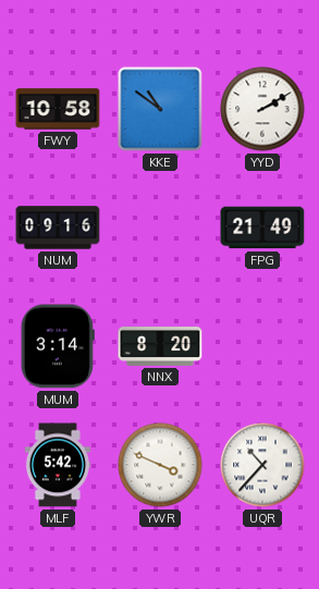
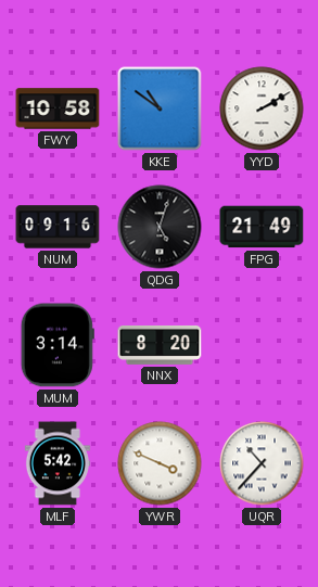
QDG: none -> 5:03
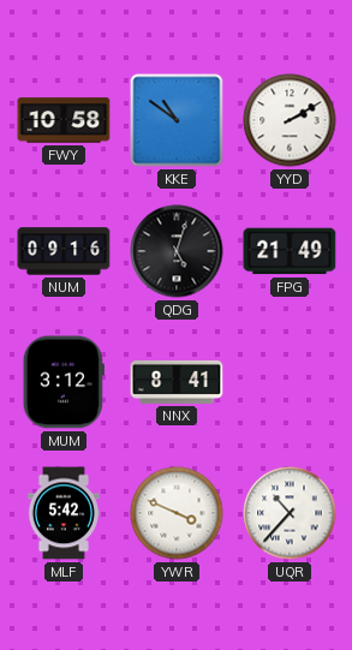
MUM: 3:14 -> 3:12
NNX: 8:20 -> 8:41
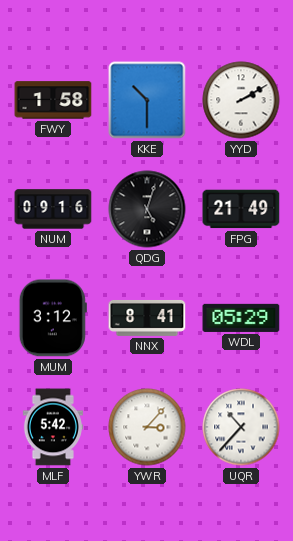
FWY: 10:58 -> 1:58
KKE: 10:51 -> 10:30
WDL: none -> 05:29
YWR: 3:49 -> 3:07
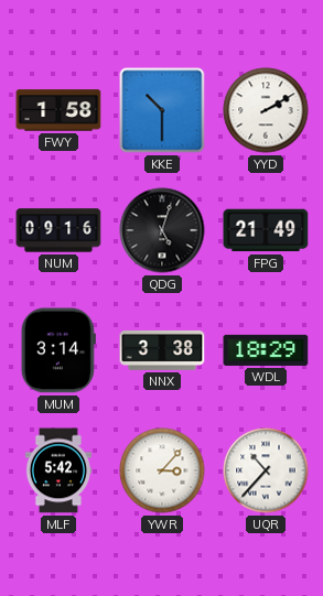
MUM: 3:12 -> 3:14
NNX: 8:41 -> 3:38
WDL: 05:29 -> 18:29
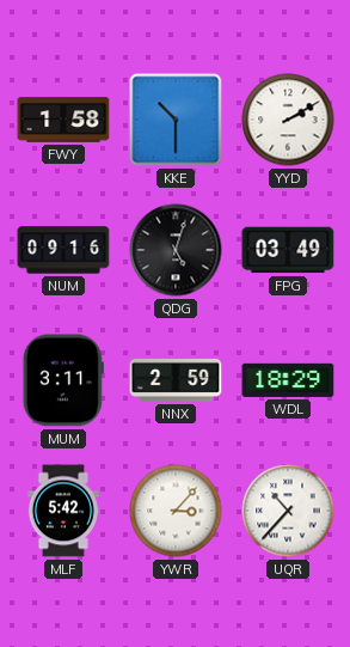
FPG: 21:49 -> 03:49
MUM: 3:14 -> 3:11
NNX: 3:38 -> 2:59
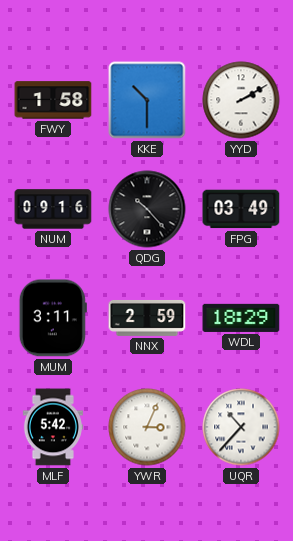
QDG: 5:03 -> 10:23
YWR: 3:07 -> 3:04
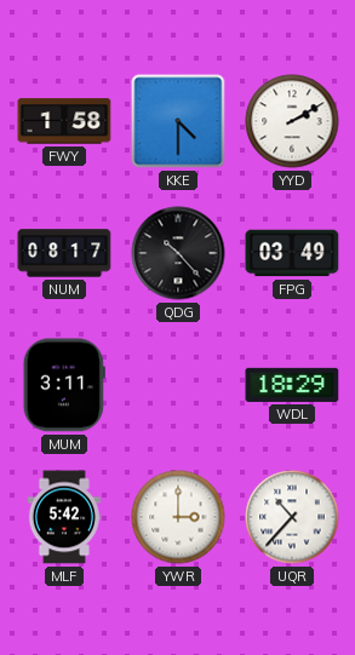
KKE: 10:30 -> 4:30
NUM: 09:16 -> 08:17
NNX: 2:59 -> none
YWR: 3:04 -> 3:00
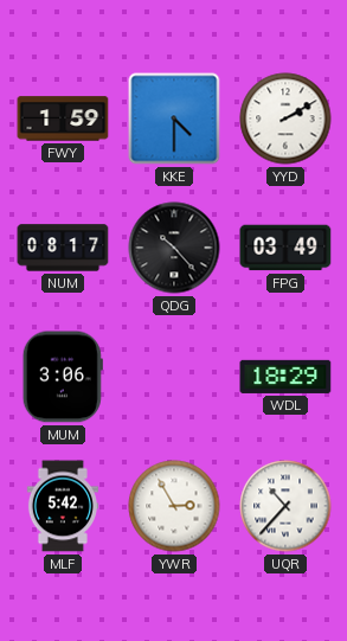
FWY: 1:58 -> 1:59
MUM: 3:11 -> 3:06
YWR: 3:00 -> 2:55
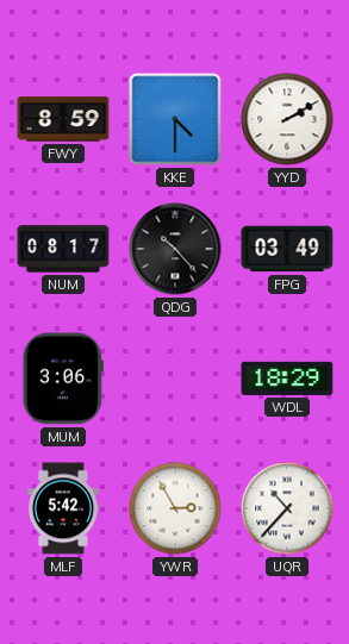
FWY: 1:59 -> 8:59
